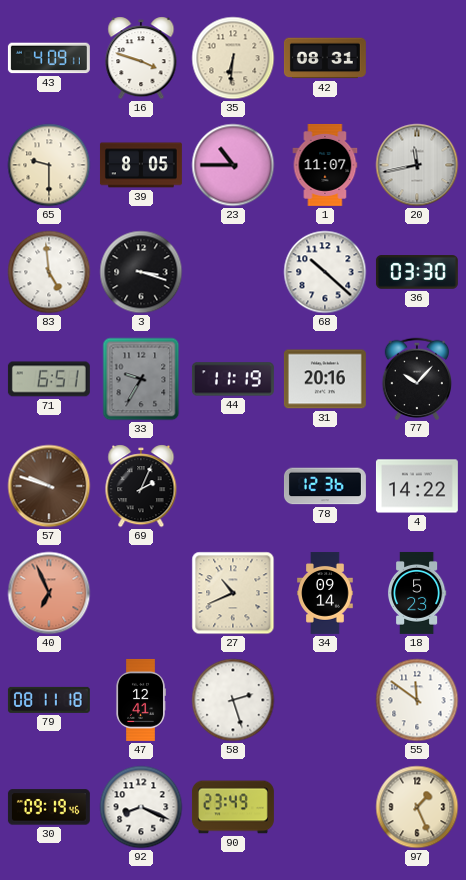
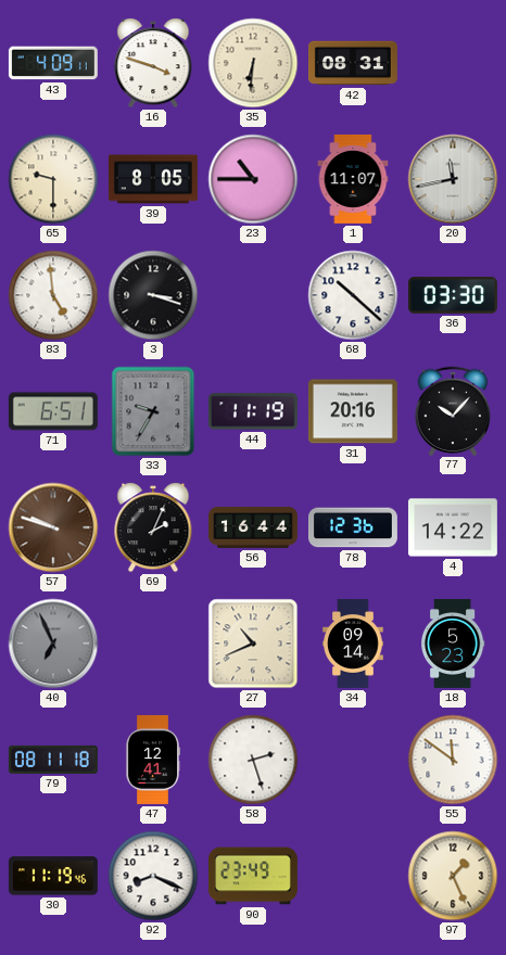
56: none -> 16:44
40 dial: salmon -> grey
30: 09:19 -> 11:19
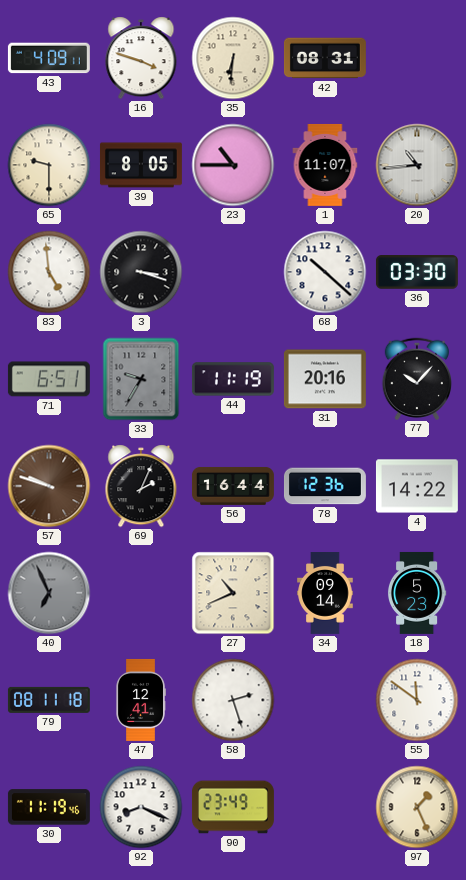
20: 11:43 -> 10:44
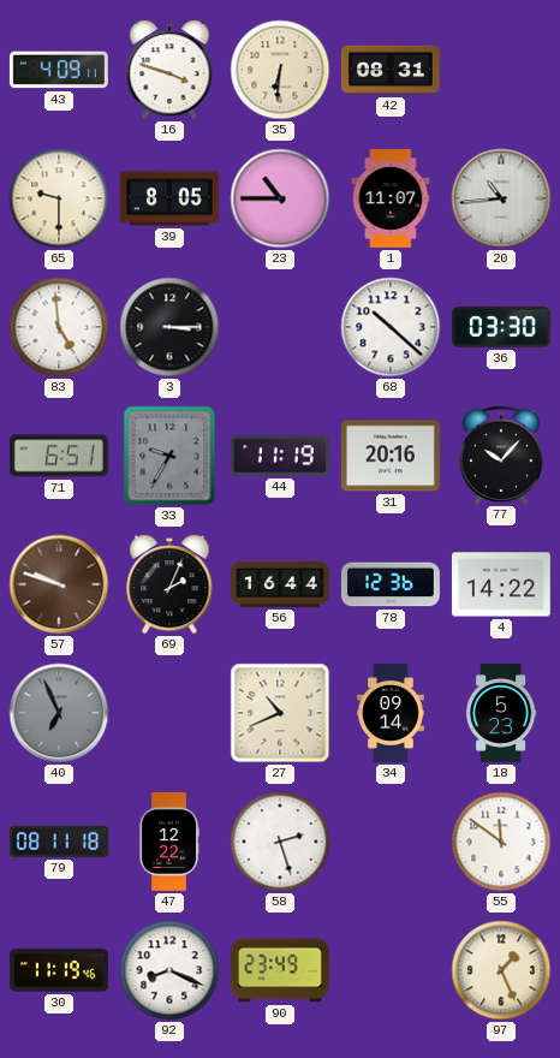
3: 3:18 -> 3:15
47: 12:41 -> 12:22
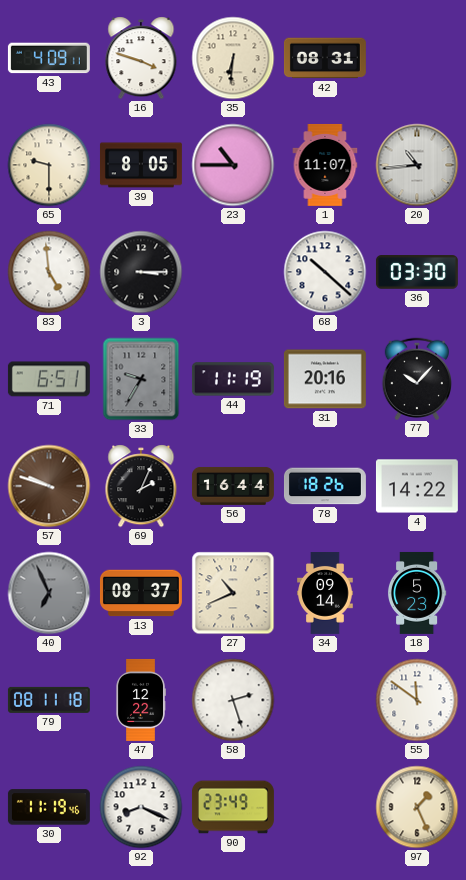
78: 12:36 -> 18:26
13: none -> 08:37
